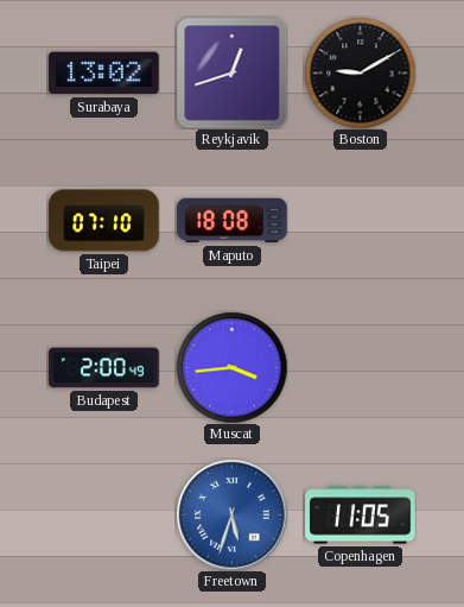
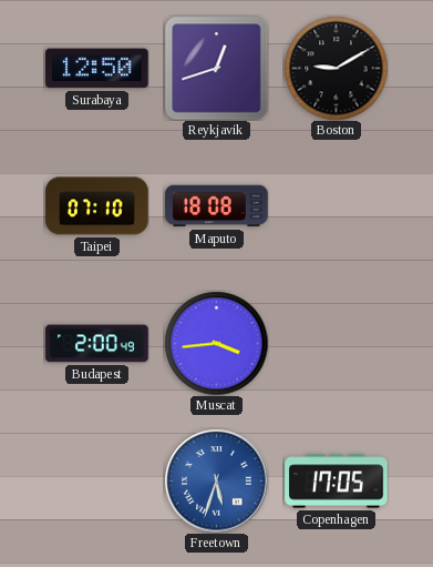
Surabaya: 13:02 -> 12:50
Copenhagen: 11:05 -> 17:05
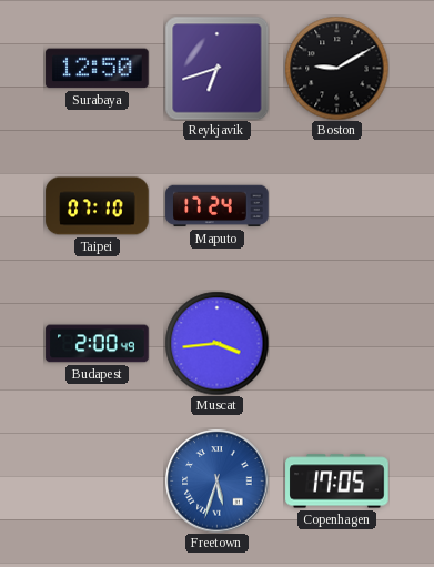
Reykjavik: 12:42 -> 6:42
Maputo: 18:08 -> 17:24
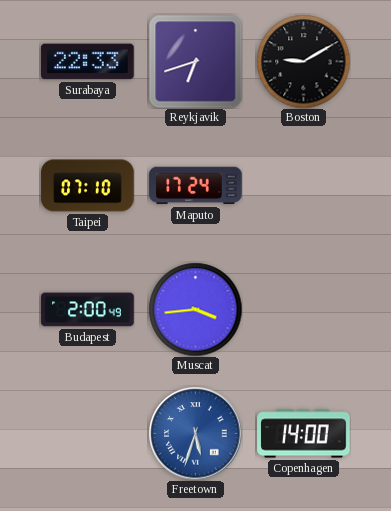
Surabaya: 12:50 -> 22:33
Copenhagen: 17:05 -> 14:00
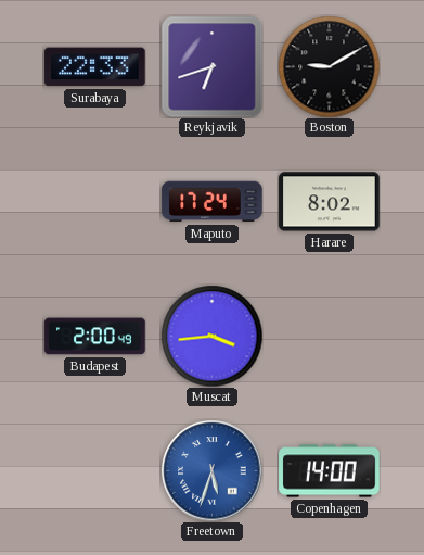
Taipei: 07:10 -> none
Harare: none -> 8:02
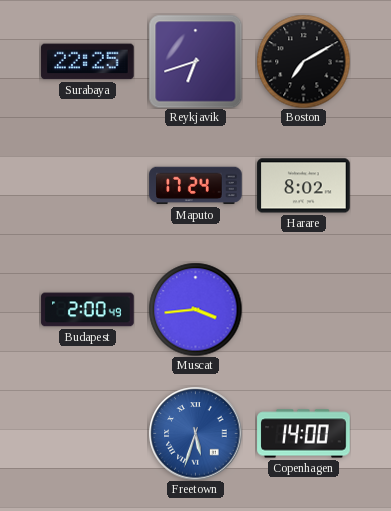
Surabaya: 22:33 -> 22:25
Boston: 9:10 -> 7:10
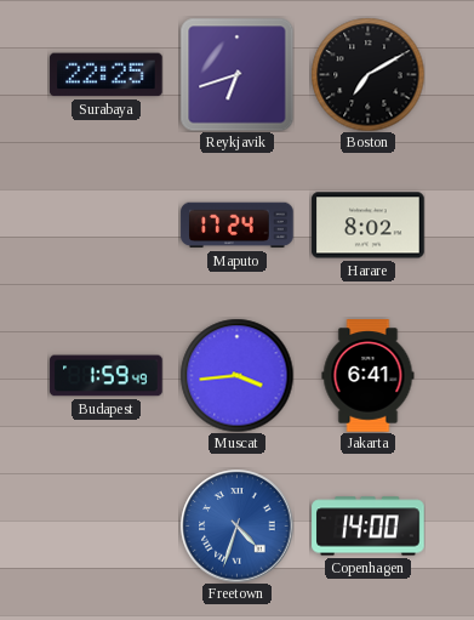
Budapest: 2:00 -> 1:59
Jakarta: none -> 6:41
Freetown: 5:33 -> 4:33
